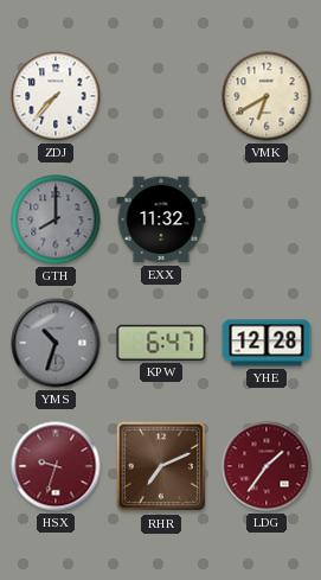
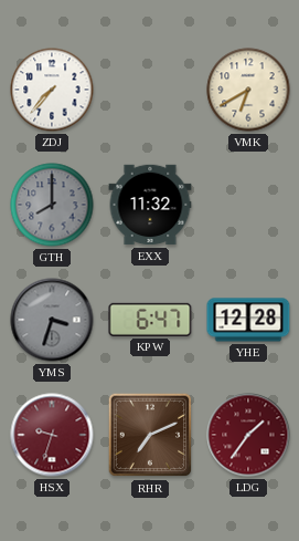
YMS: 10:33 -> 3:33
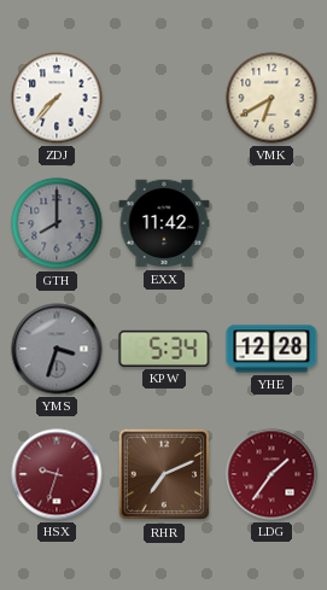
EXX: 11:32 -> 11:42
KPW: 6:47 -> 5:34
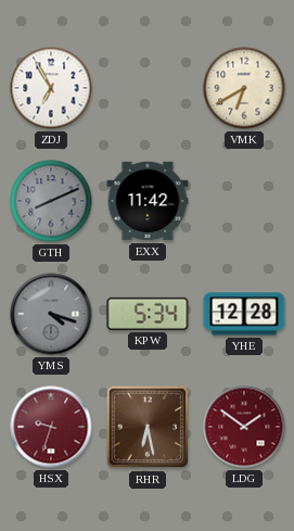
ZDJ: 7:37 -> 6:55
GTH: 8:00 -> 8:11
YMS: 3:33 -> 4:18
RHR: 7:11 -> 6:28
LDG: 1:36 -> 1:51
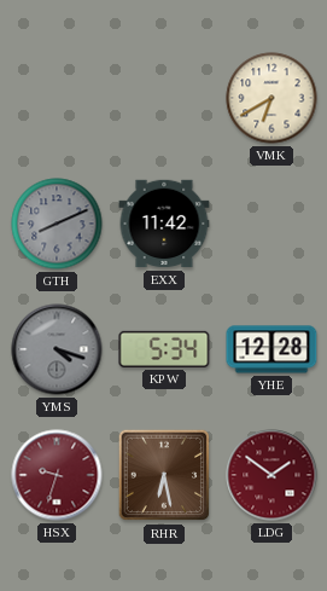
ZDJ: 6:55 -> none
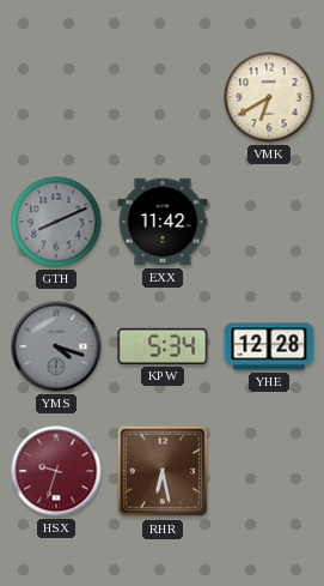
LDG: 1:51 -> none
